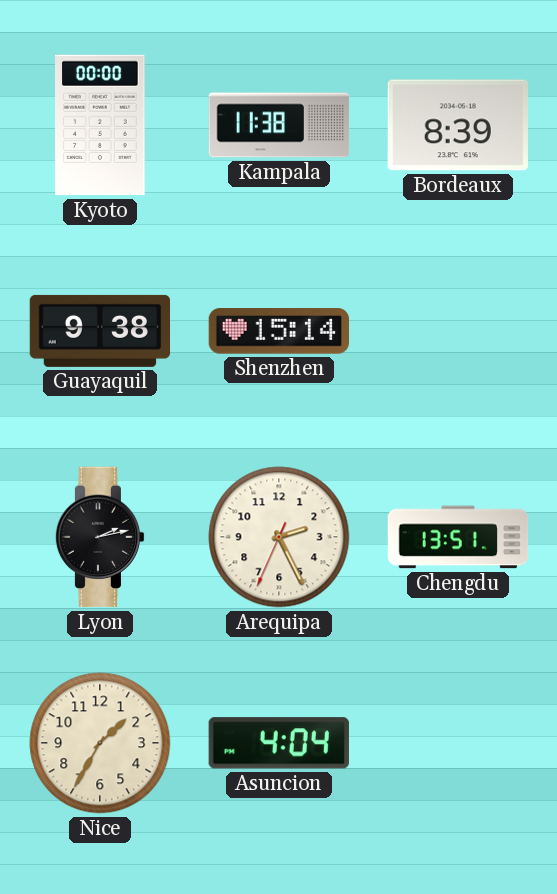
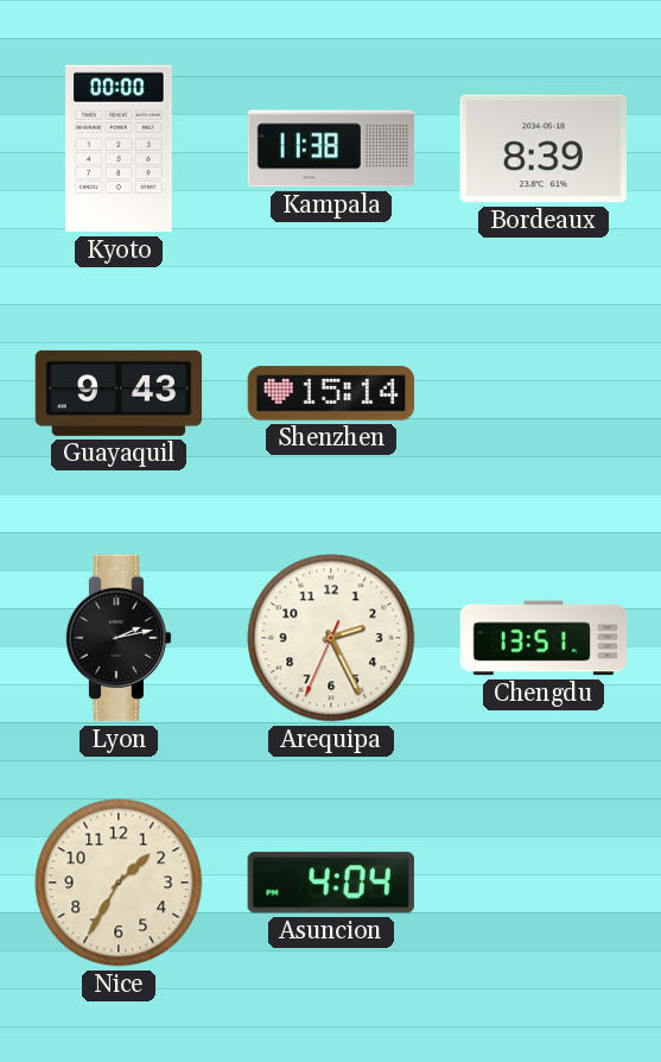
Guayaquil: 9:38 -> 9:43
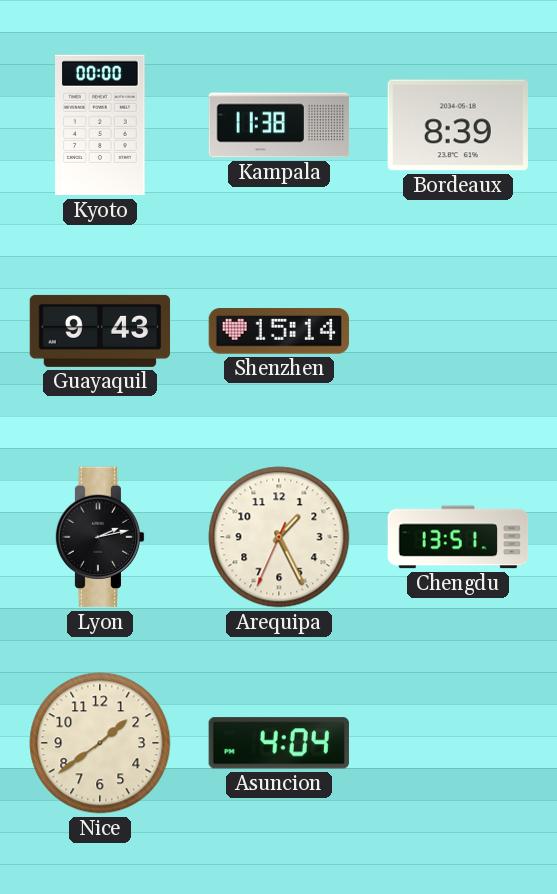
Arequipa: 2:25 -> 1:25
Nice: 1:35 -> 1:39
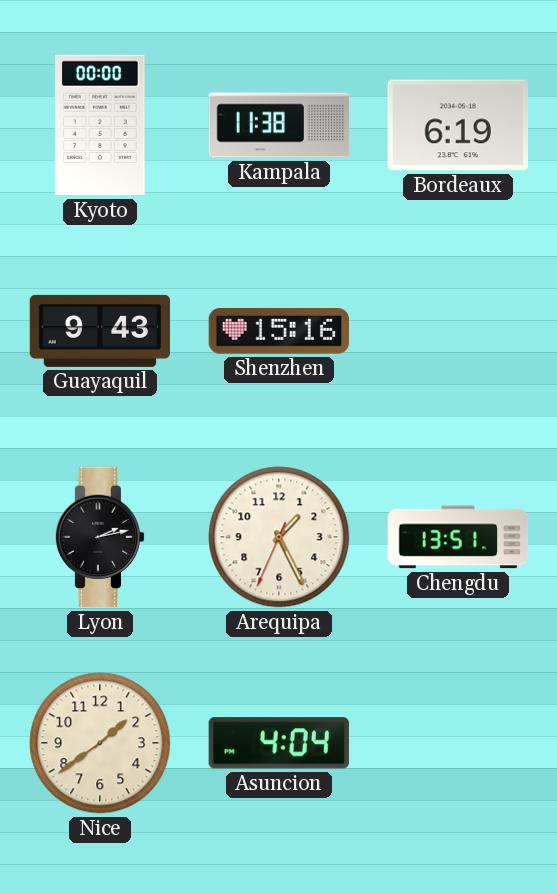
Bordeaux: 8:39 -> 6:19
Shenzhen: 15:14 -> 15:16
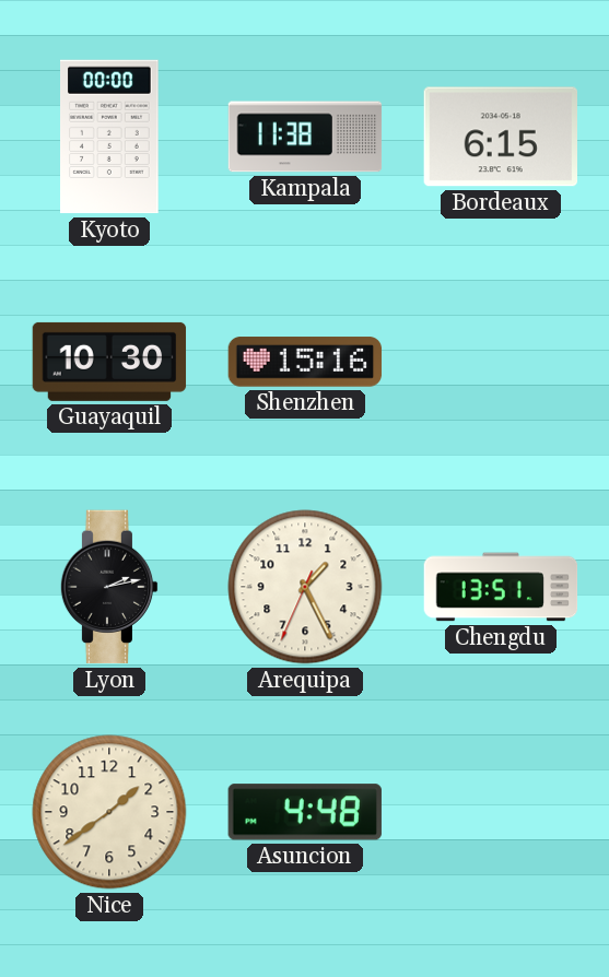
Bordeaux: 6:19 -> 6:15
Guayaquil: 9:43 -> 10:30
Asuncion: 4:04 -> 4:48
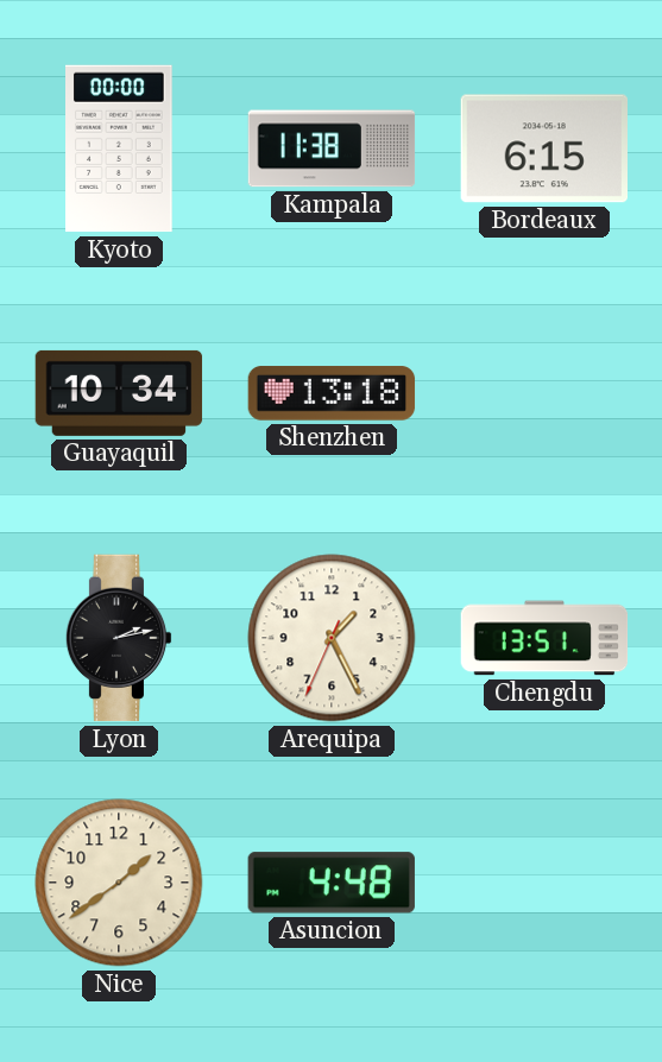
Guayaquil: 10:30 -> 10:34
Shenzhen: 15:16 -> 13:18
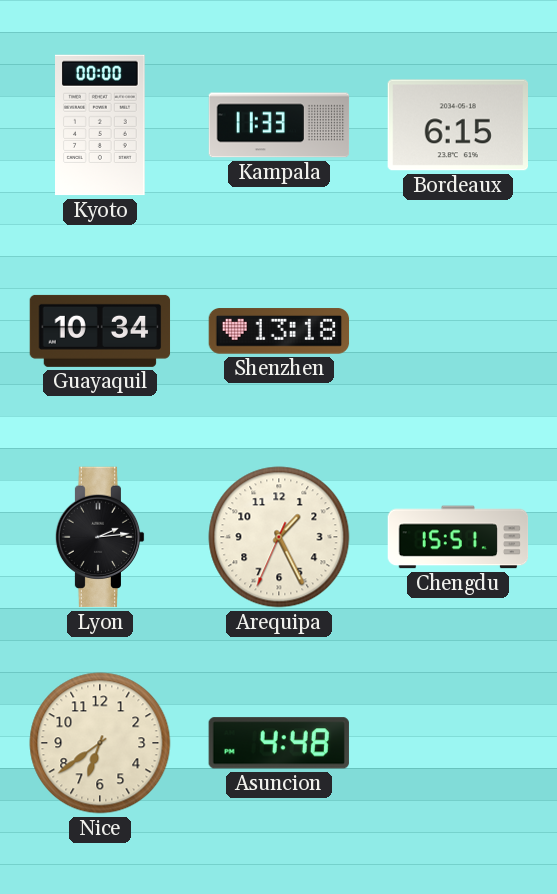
Kampala: 11:38 -> 11:33
Lyon: 2:13 -> 2:14
Chengdu: 13:51 -> 15:51
Nice: 1:39 -> 6:39
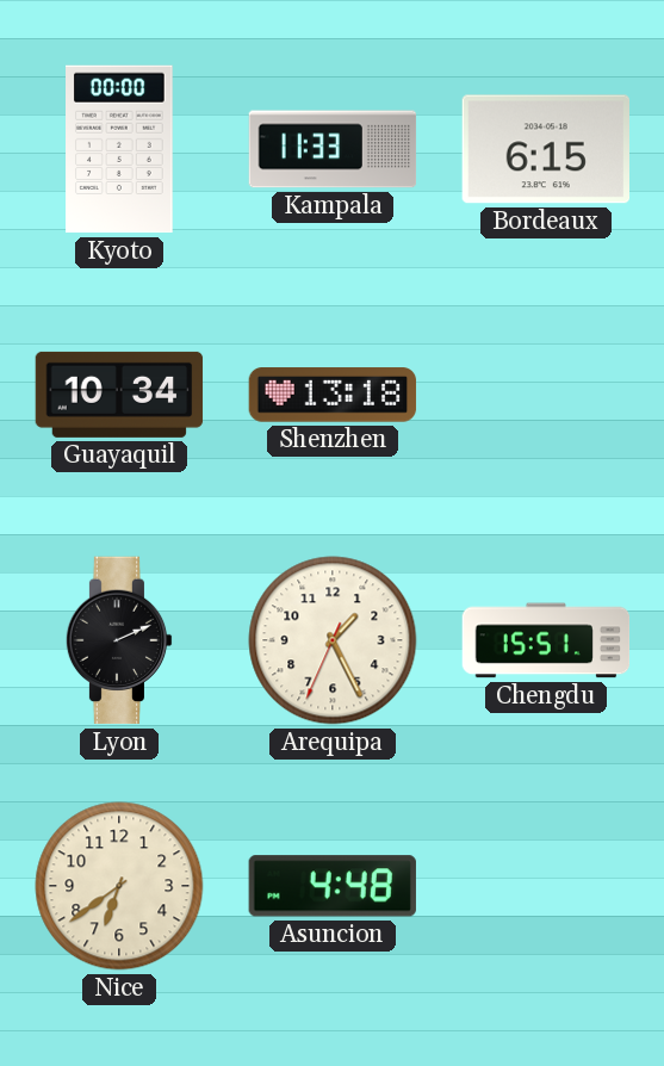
Lyon: 2:14 -> 2:11
